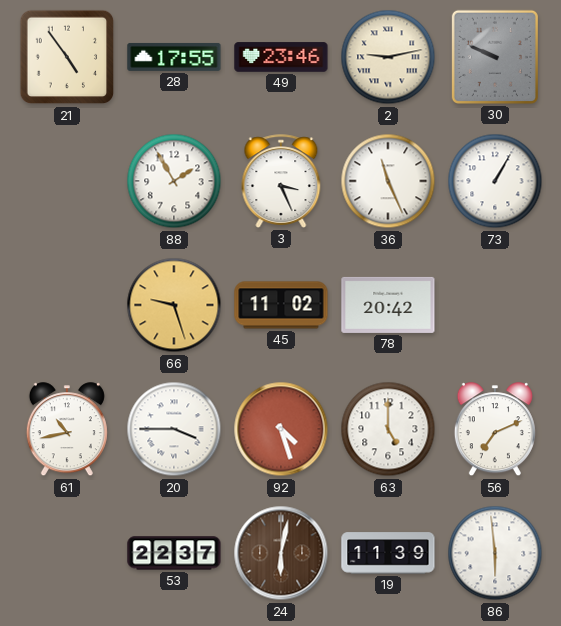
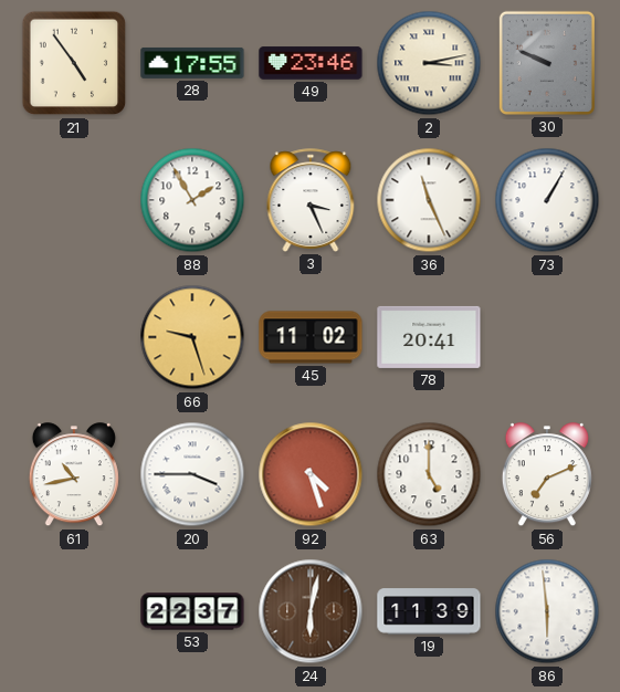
2: 9:13 -> 3:13
78: 20:42 -> 20:41
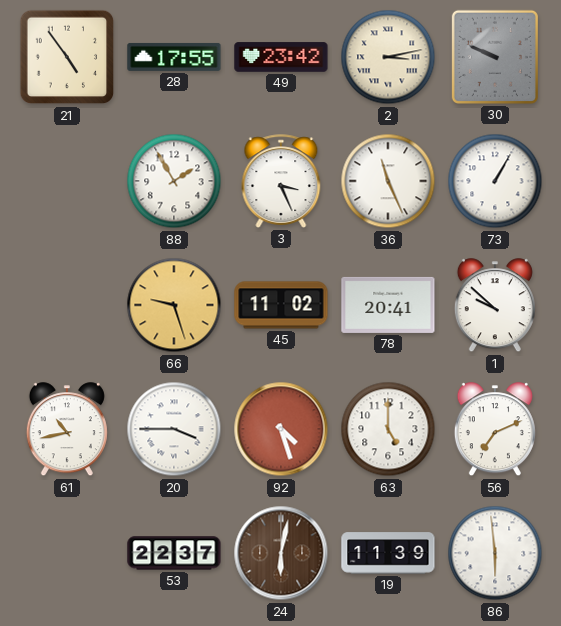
49: 23:46 -> 23:42
1: none -> 9:52
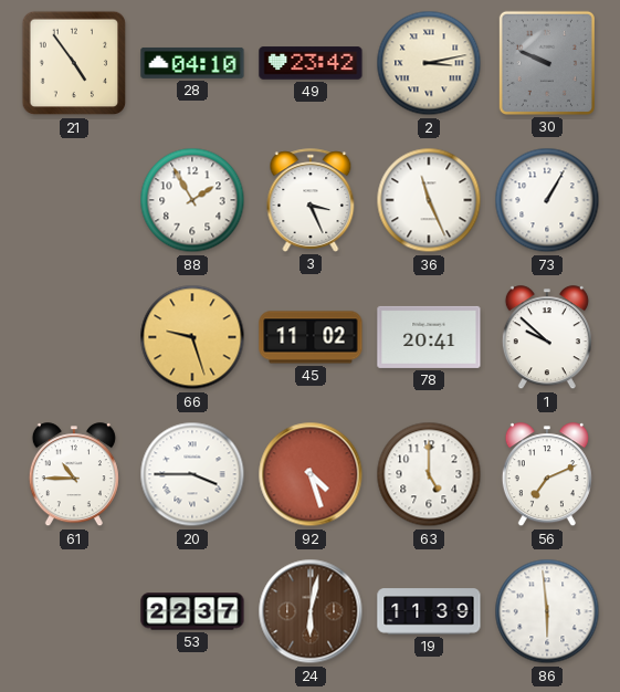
28: 17:55 -> 04:10
61: 10:43 -> 10:45
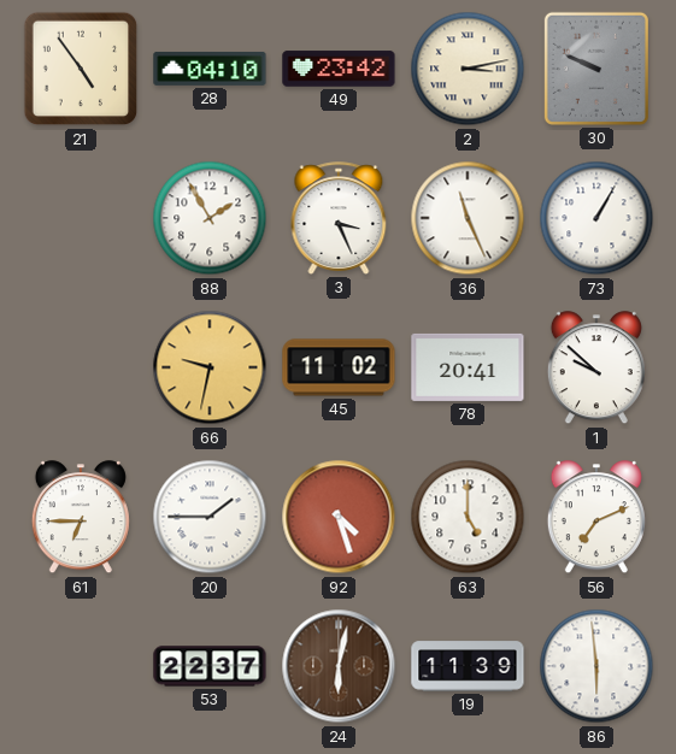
66: 9:27 -> 9:32
61: 10:45 -> 6:45
20: 3:45 -> 1:45
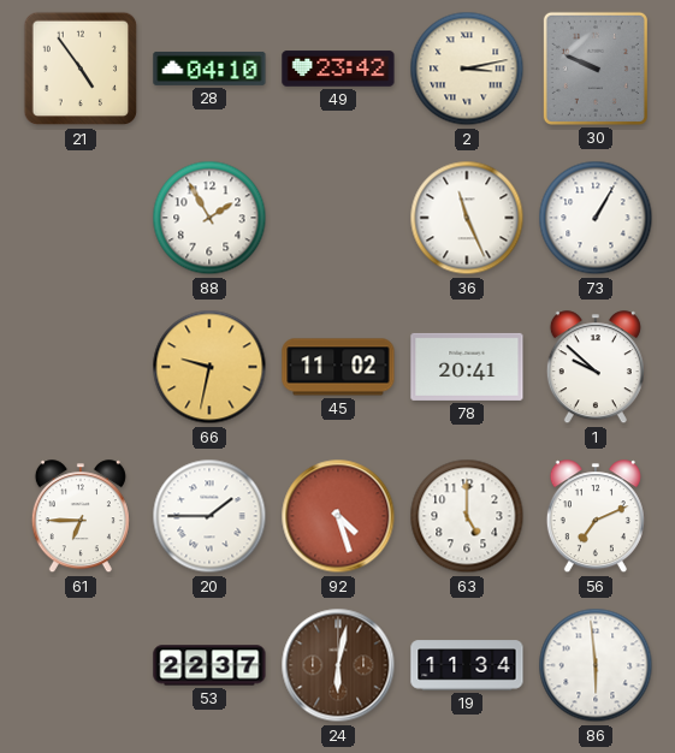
3: 3:26 -> none
19: 11:39 -> 11:34
